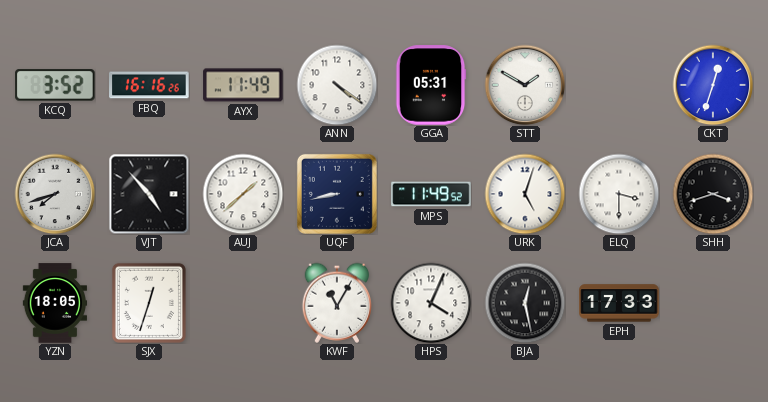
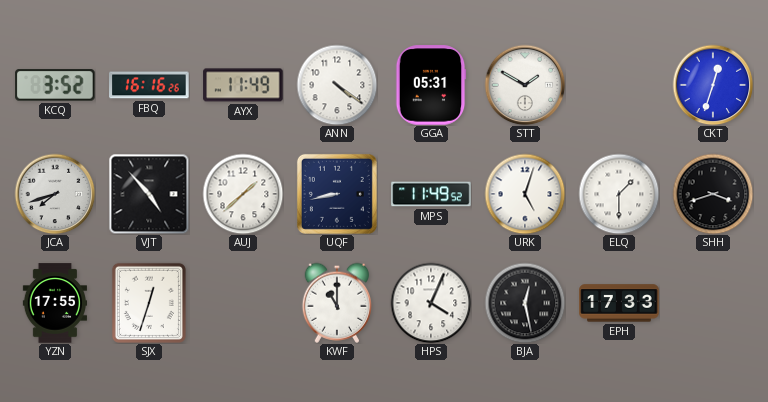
ELQ: 3:30 -> 1:30
YZN: 18:05 -> 17:55
KWF: 11:05 -> 11:00
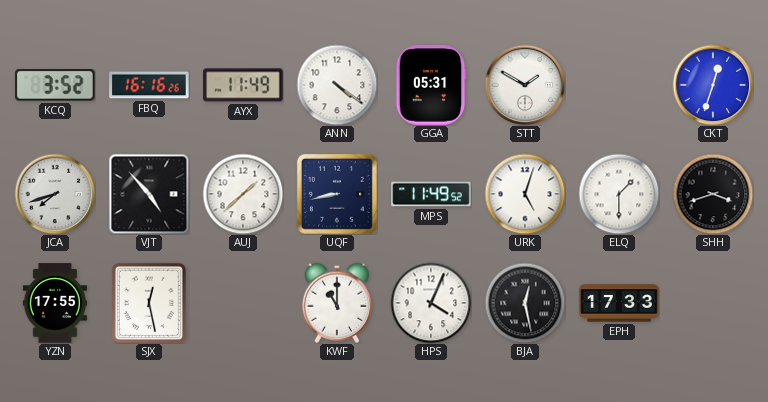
SJX: 12:33 -> 12:28
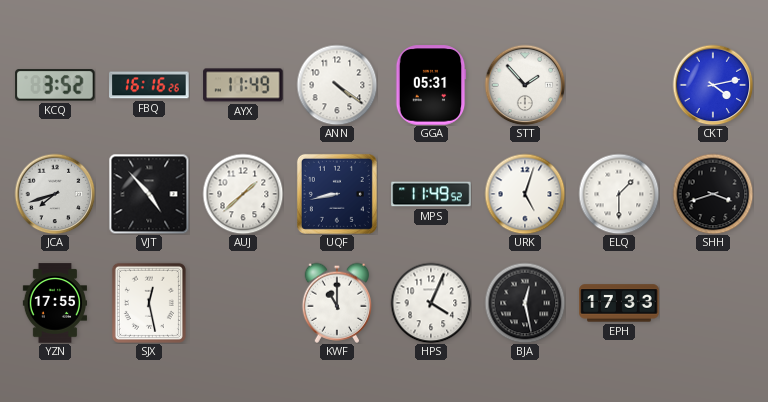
STT: 1:50 -> 1:53
CKT: 12:33 -> 4:13
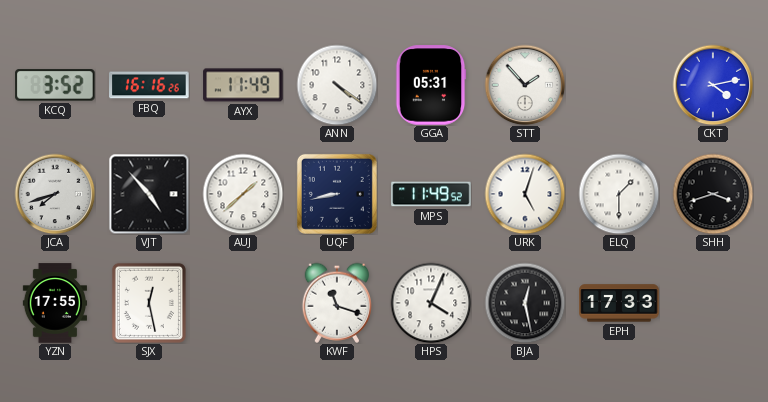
KWF: 11:00 -> 11:18
